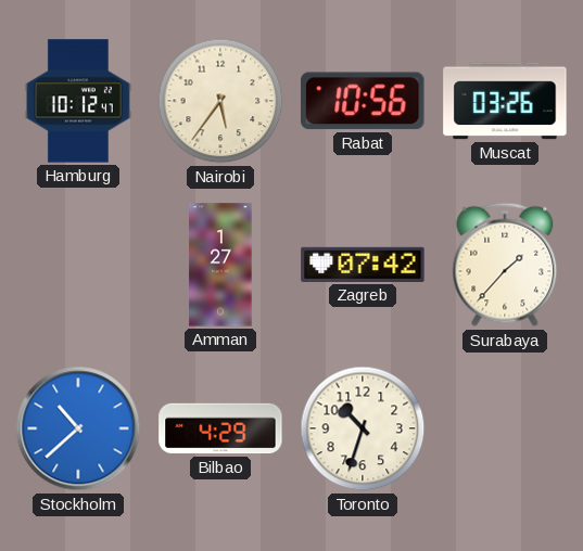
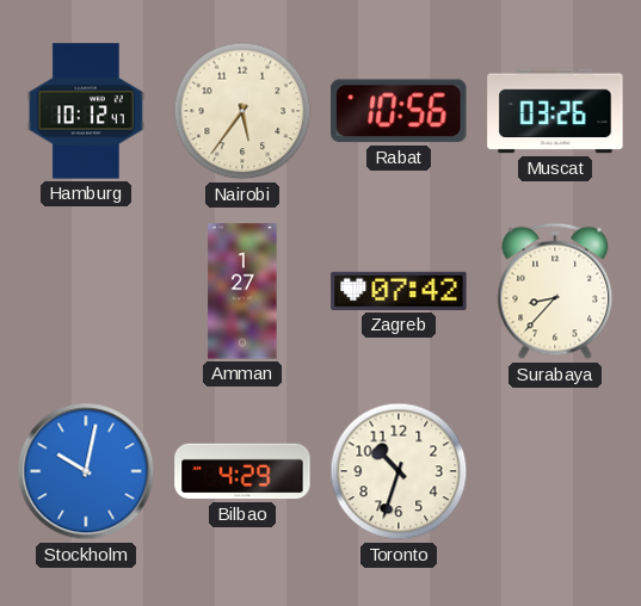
Surabaya: 1:37 -> 8:37
Stockholm: 10:38 -> 10:02
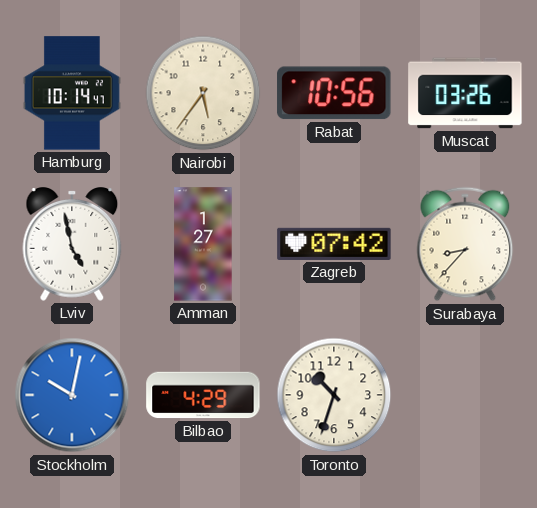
Hamburg: 10:12 -> 10:14
Lviv: none -> 4:58
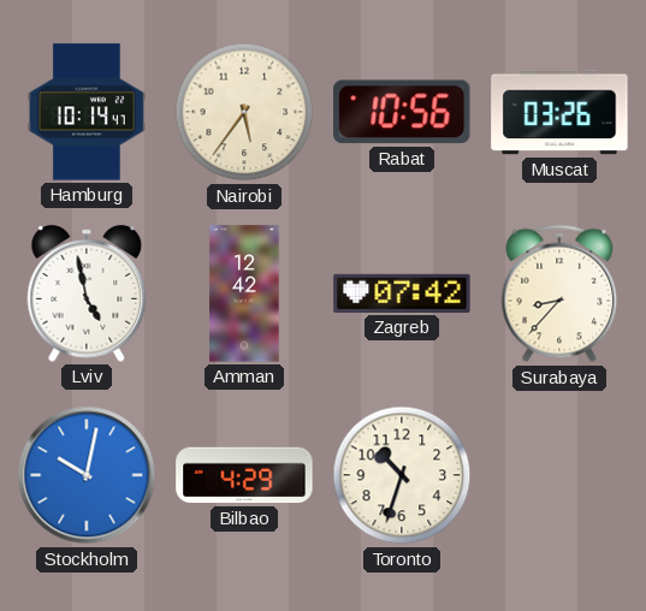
Amman: 1:27 -> 12:42
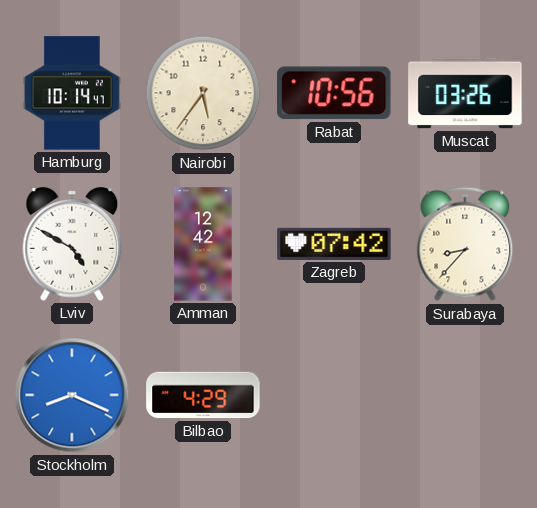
Lviv: 4:58 -> 4:50
Stockholm: 10:02 -> 8:19
Toronto: 10:33 -> none
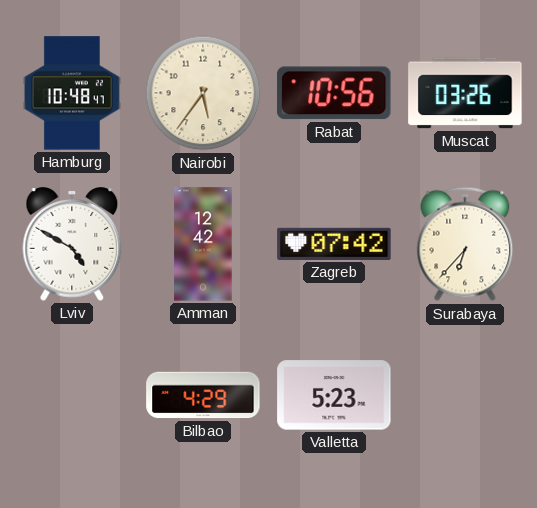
Hamburg: 10:14 -> 10:48
Surabaya: 8:37 -> 6:37
Stockholm: 8:19 -> none
Valletta: none -> 5:23
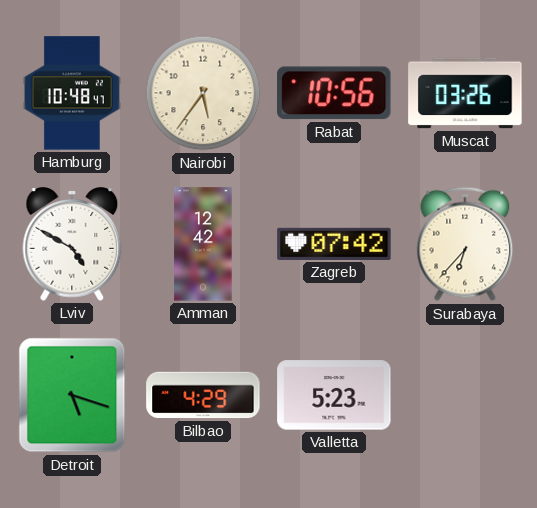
Detroit: none -> 5:18
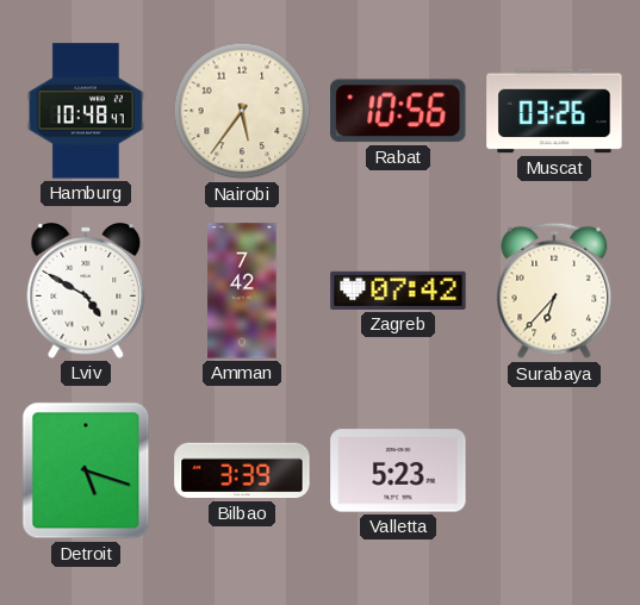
Amman: 12:42 -> 7:42
Bilbao: 4:29 -> 3:39
